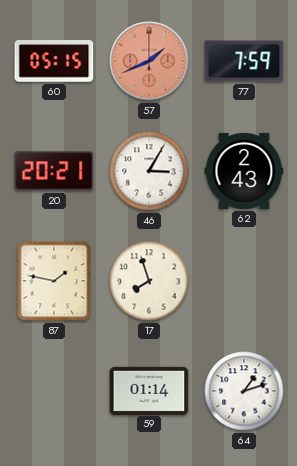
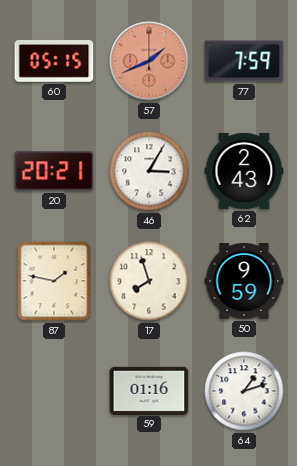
50: none -> 9:59
59: 01:14 -> 01:16
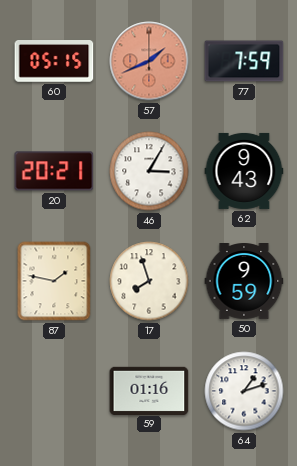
62: 2:43 -> 9:43
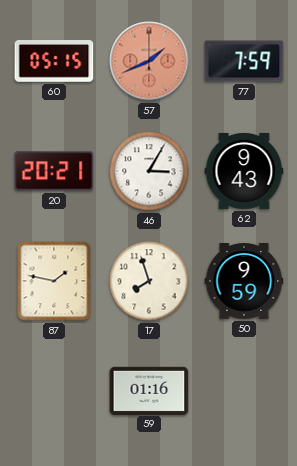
64: 1:12 -> none
